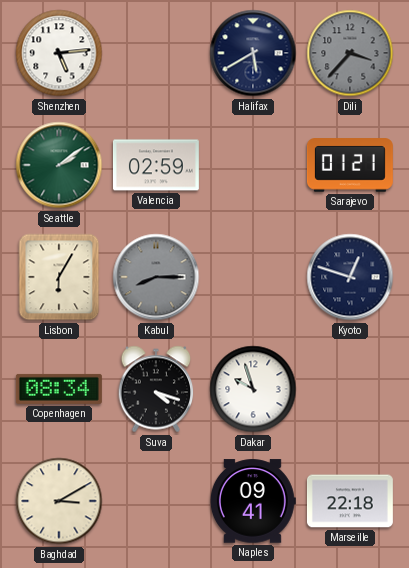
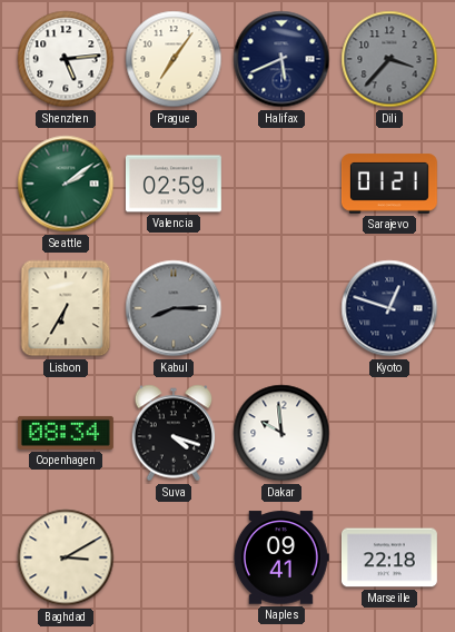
Prague: none -> 7:06
Halifax: 5:40 -> 5:41
Lisbon: 6:05 -> 6:35
Dakar: 9:57 -> 9:59
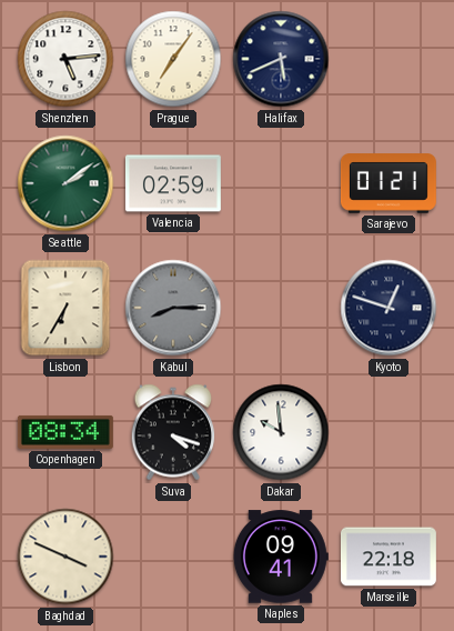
Dili: 3:37 -> none
Baghdad: 3:10 -> 3:49
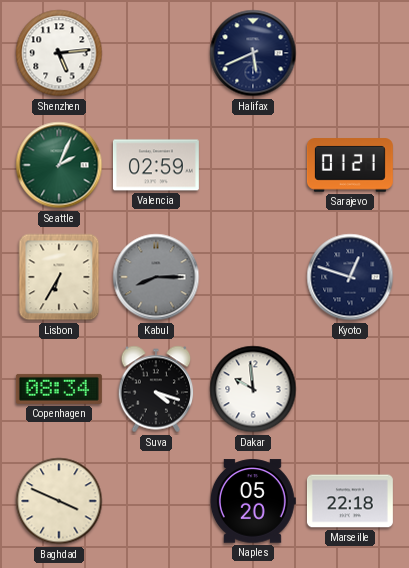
Prague: 7:06 -> none
Seattle: 2:09 -> 2:04
Naples: 09:41 -> 05:20
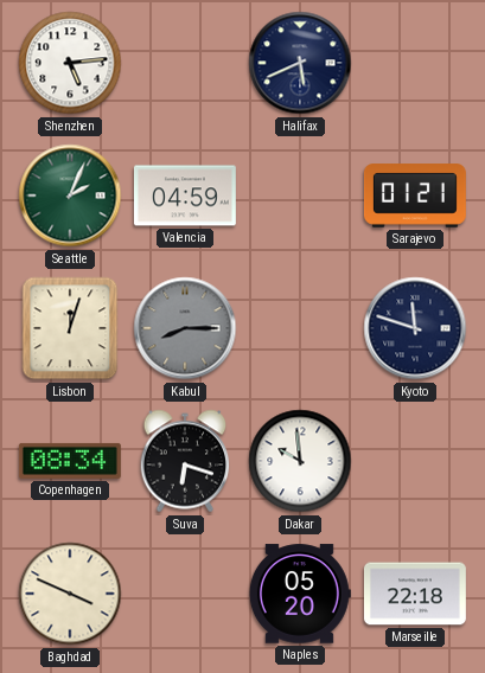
Valencia: 02:59 -> 04:59
Lisbon: 6:35 -> 12:03
Kyoto: 12:48 -> 11:48
Suva: 4:18 -> 6:18
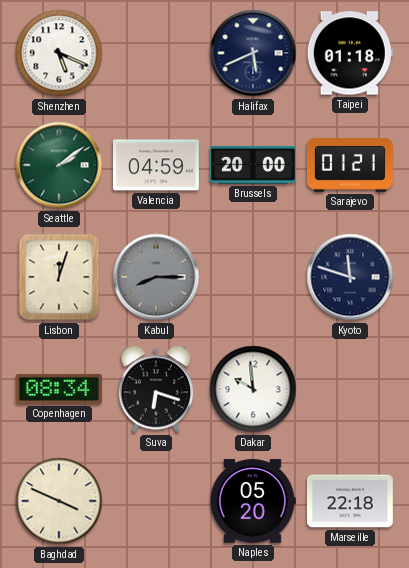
Shenzhen: 5:14 -> 5:19
Taipei: none -> 01:18
Seattle: 2:04 -> 2:09
Brussels: none -> 20:00
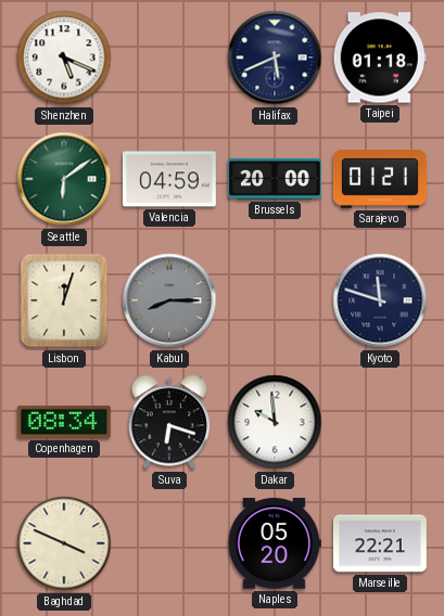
Seattle: 2:09 -> 6:09
Marseille: 22:18 -> 22:21
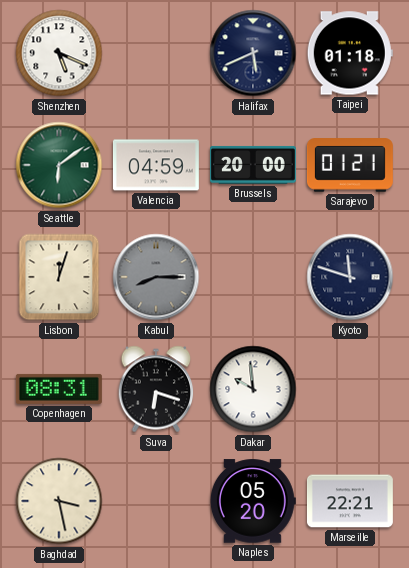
Copenhagen: 08:34 -> 08:31
Baghdad: 3:49 -> 3:28
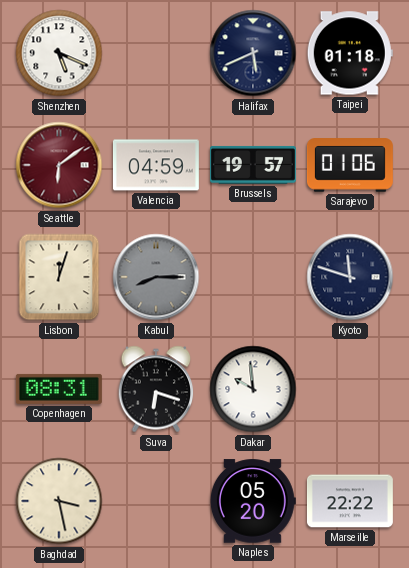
Seattle dial: green -> burgundy
Brussels: 20:00 -> 19:57
Sarajevo: 01:21 -> 01:06
Marseille: 22:21 -> 22:22
